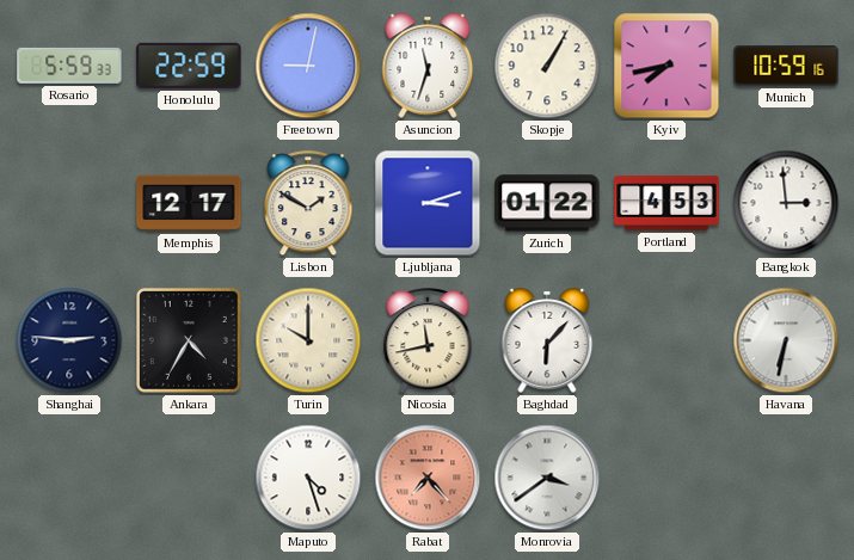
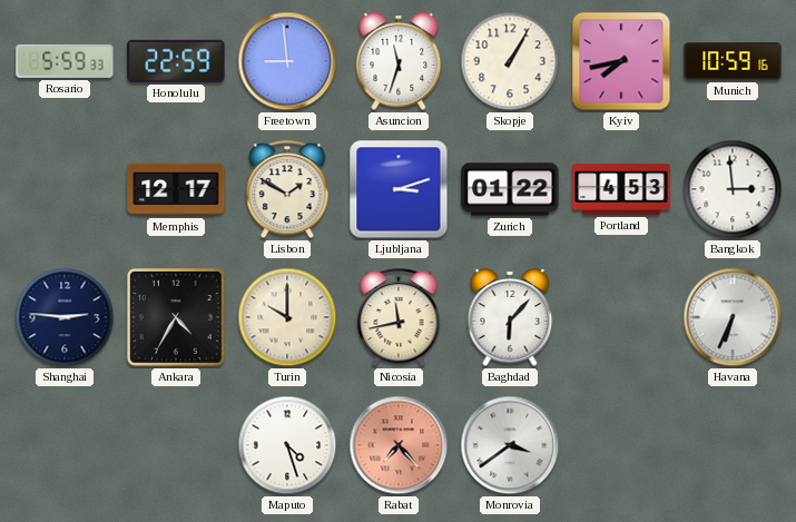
Freetown: 9:02 -> 8:59
Havana: 6:32 -> 6:34
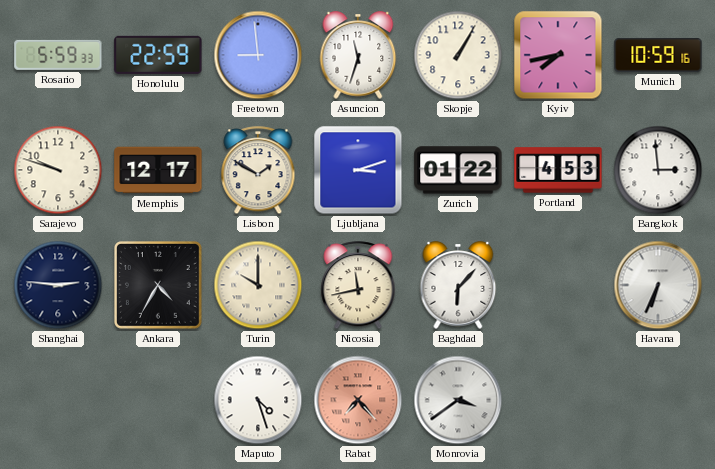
Sarajevo: none -> 9:48
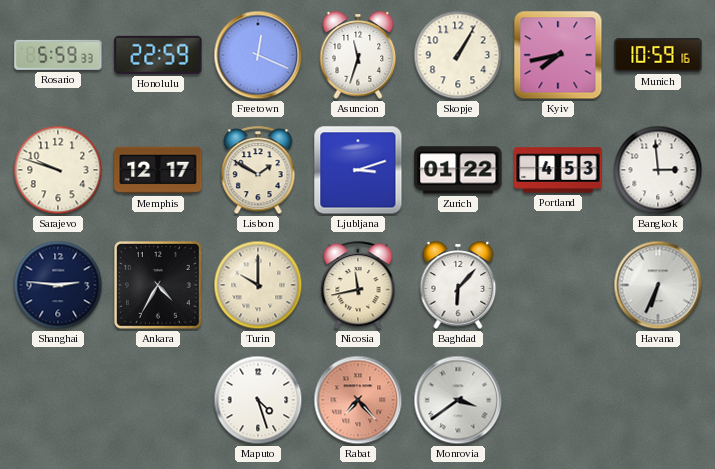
Freetown: 8:59 -> 12:19
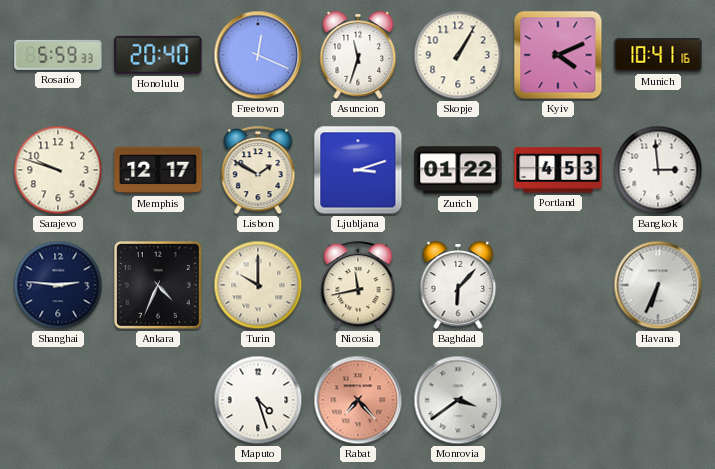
Honolulu: 22:59 -> 20:40
Kyiv: 7:43 -> 4:11
Munich: 10:59 -> 10:41
Ankara: 4:35 -> 4:34
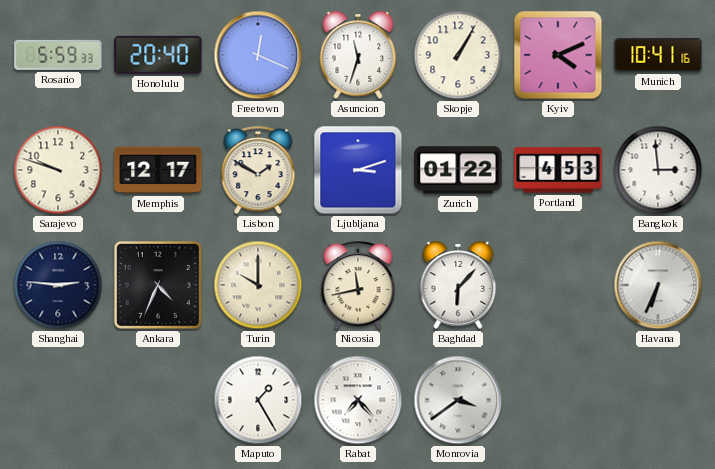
Maputo: 4:27 -> 1:25
Rabat dial: salmon -> white
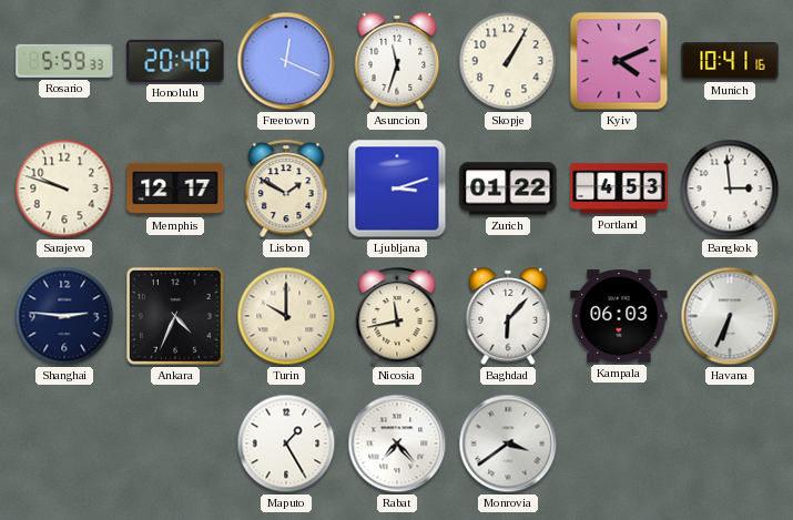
Kampala: none -> 06:03
